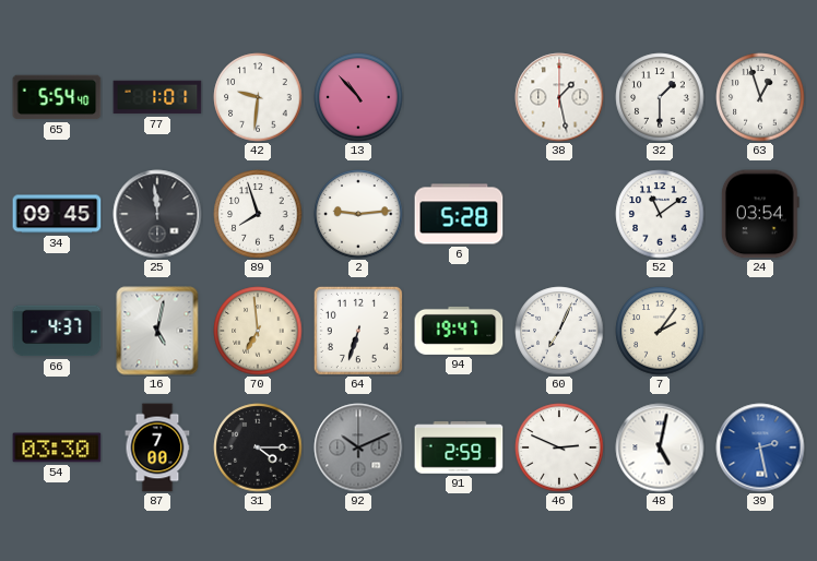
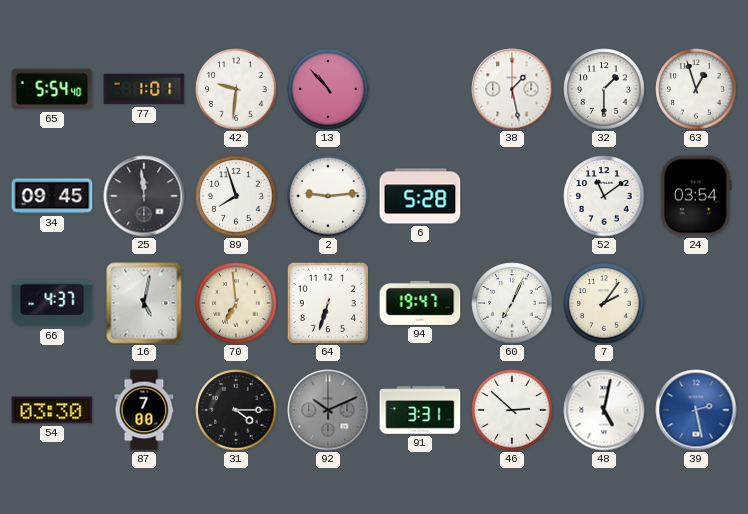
91: 2:59 -> 3:31
46: 2:49 -> 2:52
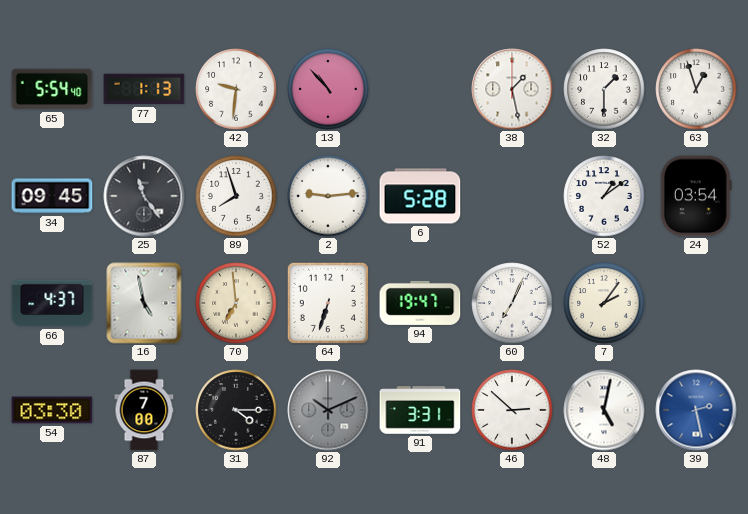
77: 1:01 -> 1:13
25: 11:59 -> 11:24
52: 11:09 -> 1:09
16: 5:02 -> 4:58
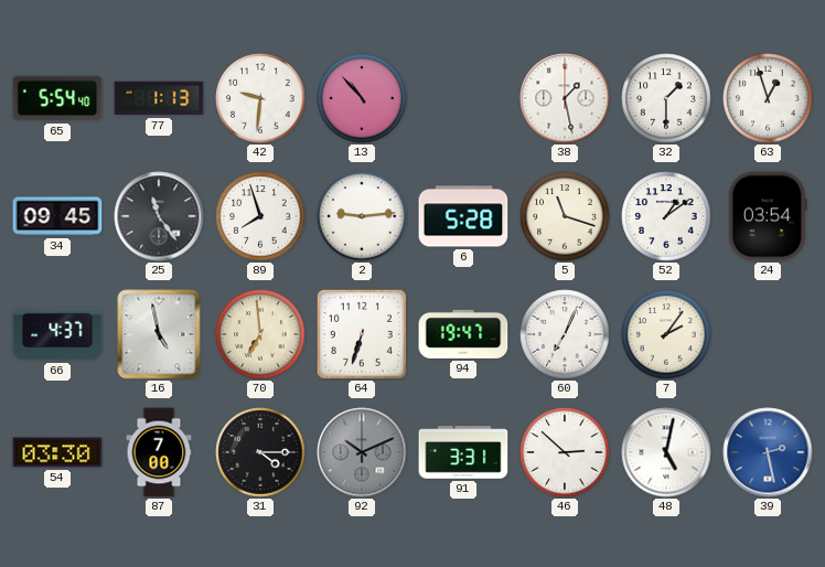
5: none -> 11:18
